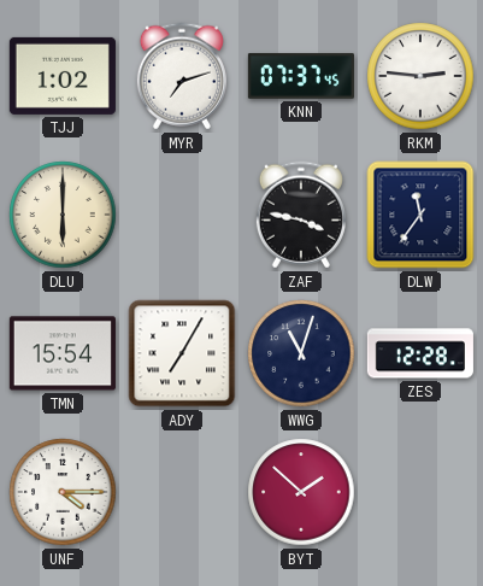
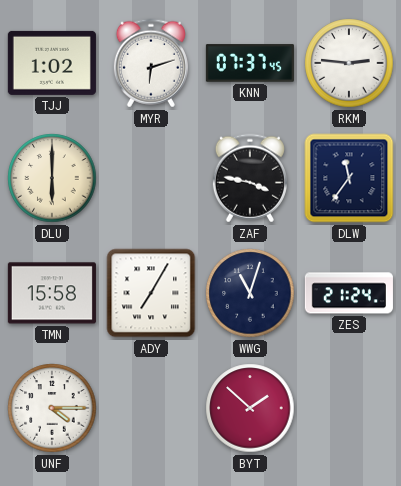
MYR: 7:12 -> 6:12
TMN: 15:54 -> 15:58
ZES: 12:28 -> 21:24
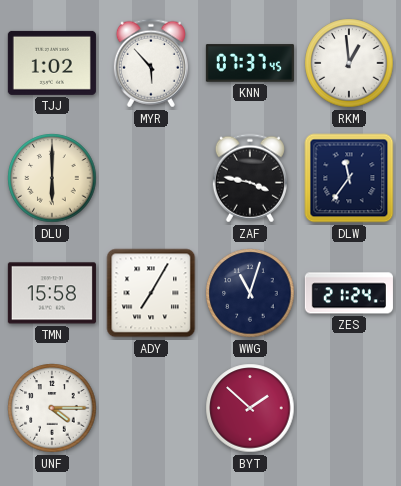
MYR: 6:12 -> 5:53
RKM: 2:46 -> 12:59
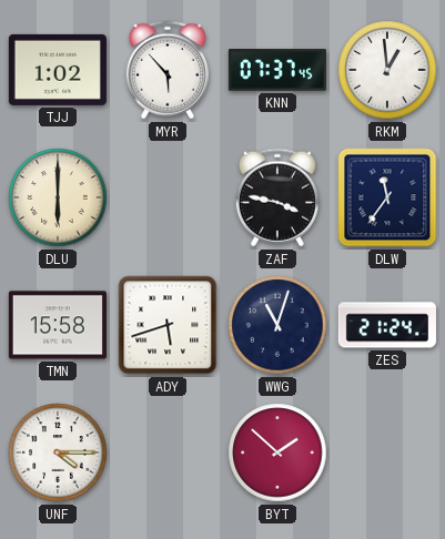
ADY: 7:05 -> 5:42
